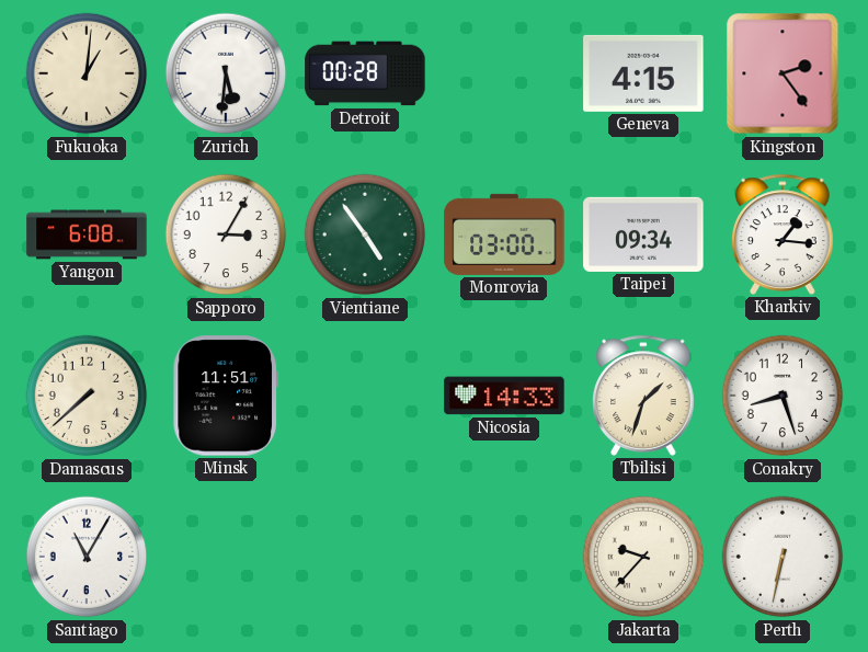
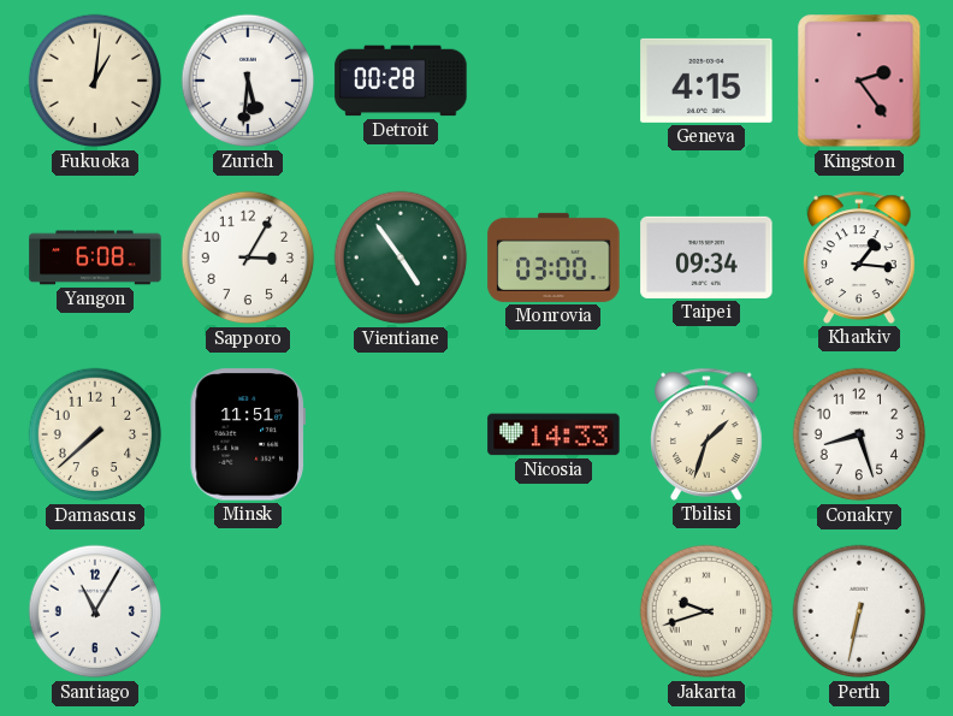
Jakarta: 9:37 -> 9:42
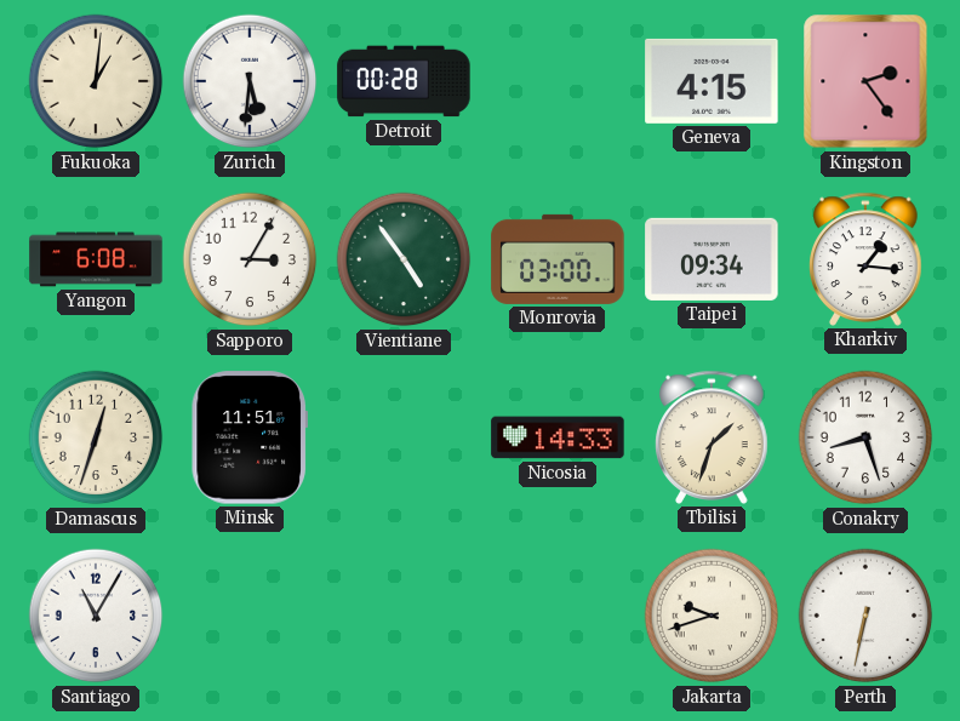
Damascus: 7:38 -> 12:33
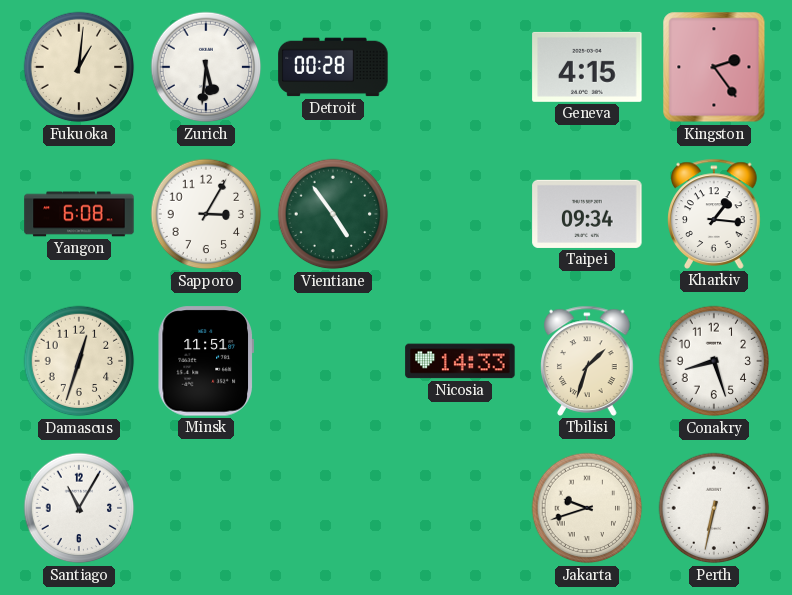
Monrovia: 03:00 -> none
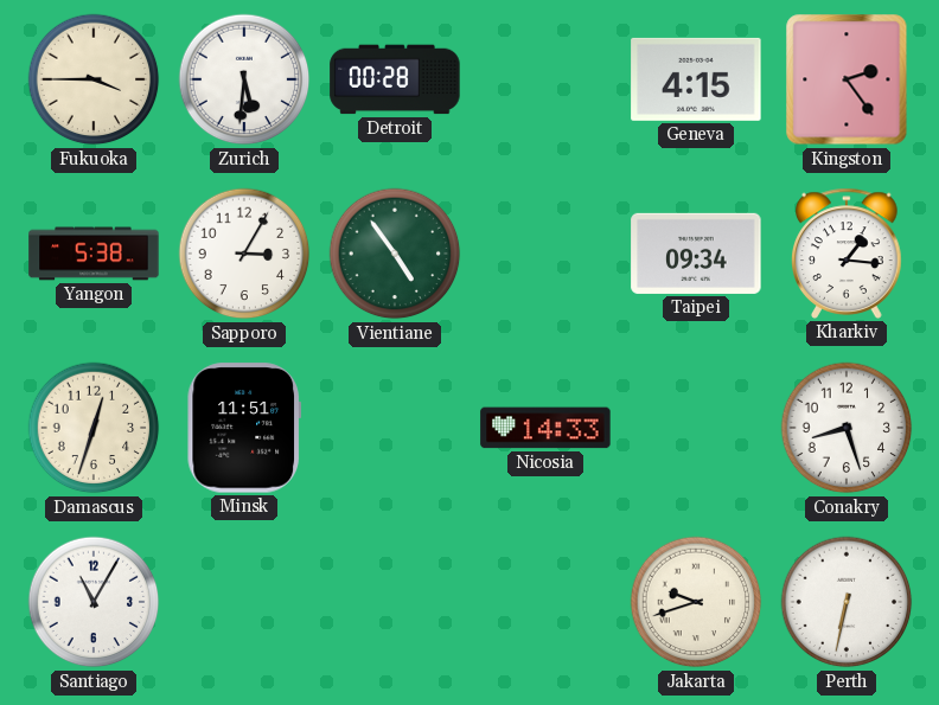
Fukuoka: 1:01 -> 3:45
Yangon: 6:08 -> 5:38
Tbilisi: 1:33 -> none
